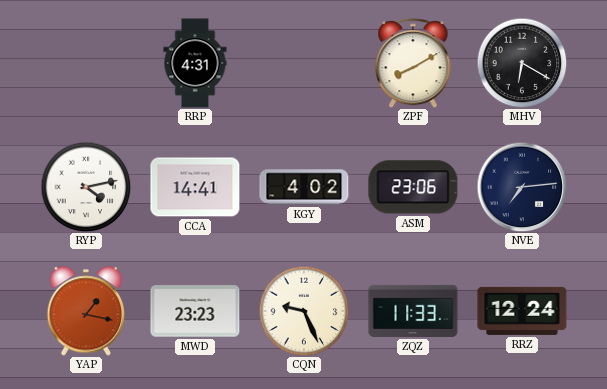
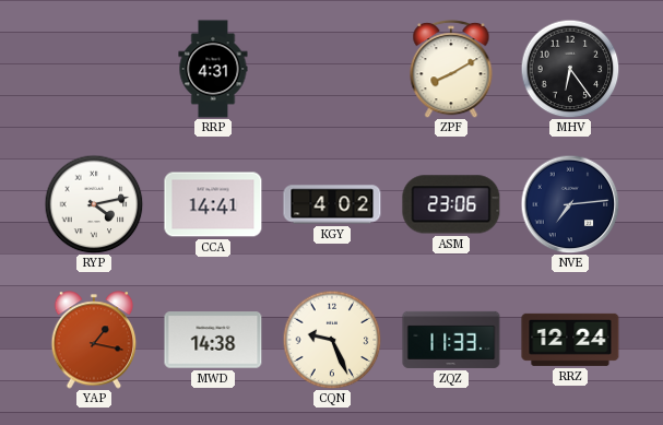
MHV: 6:20 -> 6:24
MWD: 23:23 -> 14:38
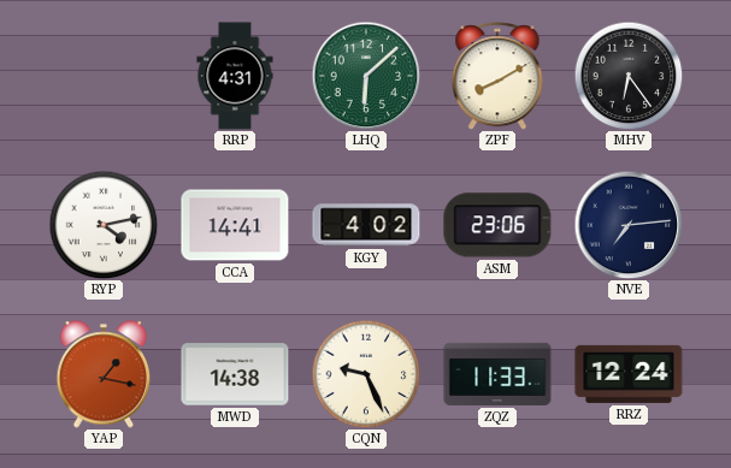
LHQ: none -> 6:08
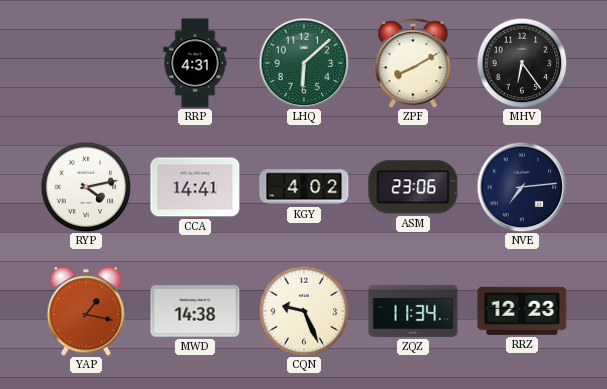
ZQZ: 11:33 -> 11:34
RRZ: 12:24 -> 12:23
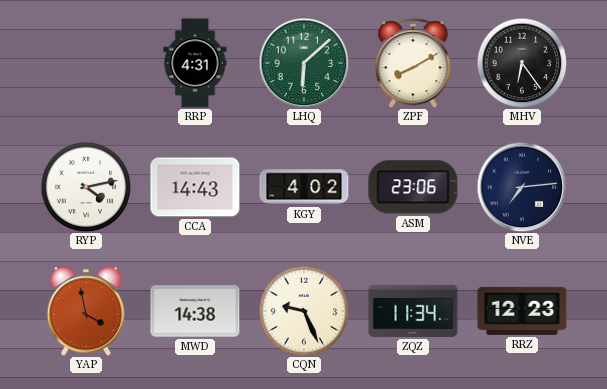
CCA: 14:41 -> 14:43
YAP: 1:17 -> 3:58
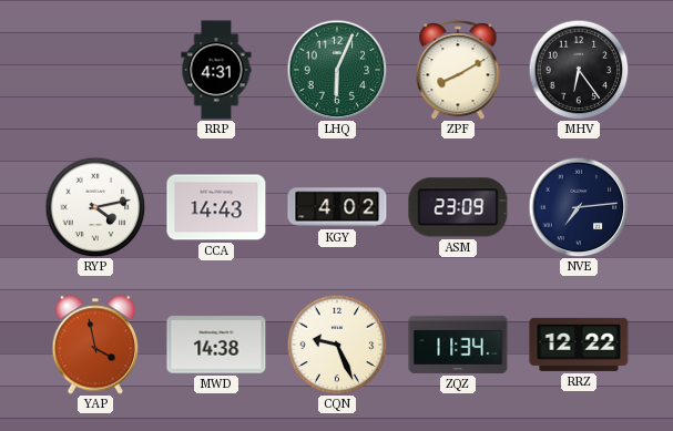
LHQ: 6:08 -> 6:04
ASM: 23:06 -> 23:09
RRZ: 12:23 -> 12:22
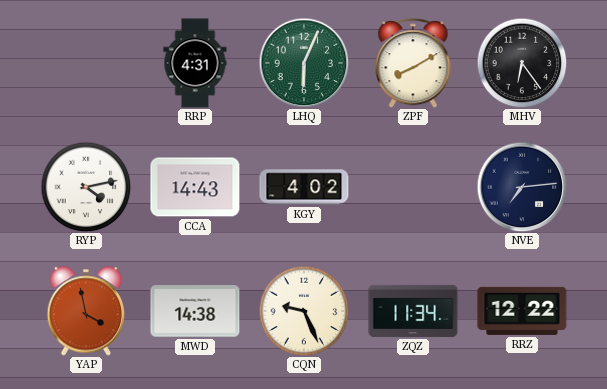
ASM: 23:09 -> none
